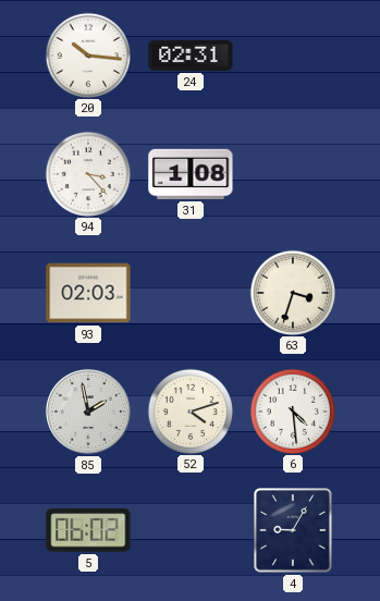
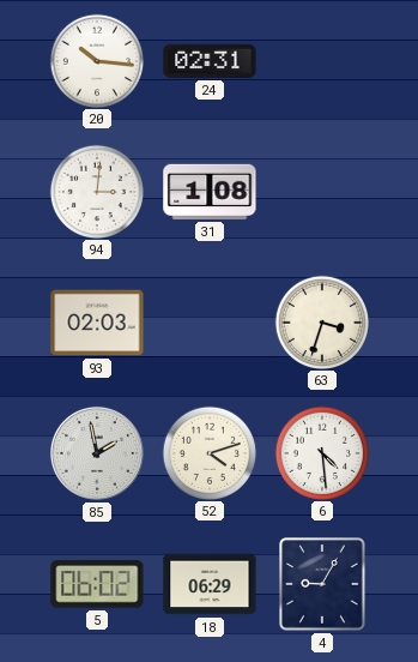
94: 3:23 -> 3:01
18: none -> 06:29
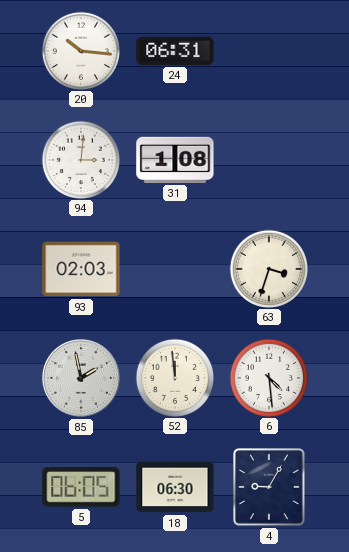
24: 02:31 -> 06:31
52: 4:12 -> 11:59
5: 06:02 -> 06:05
18: 06:29 -> 06:30
